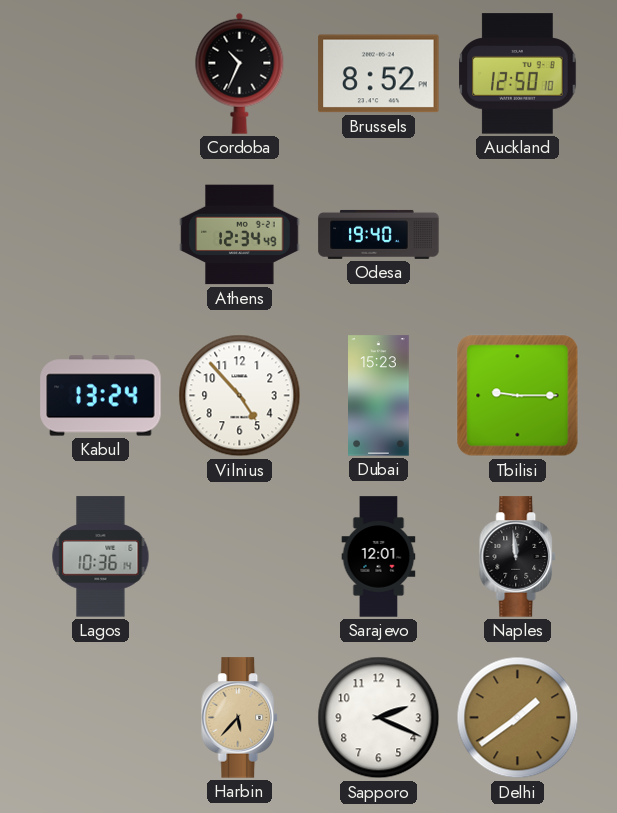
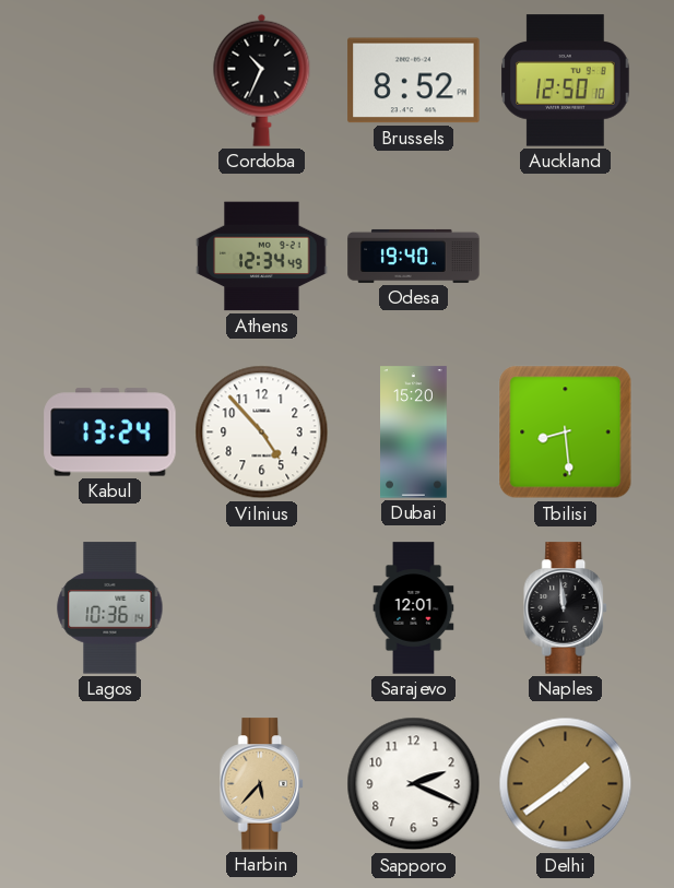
Dubai: 15:23 -> 15:20
Tbilisi: 9:15 -> 8:29
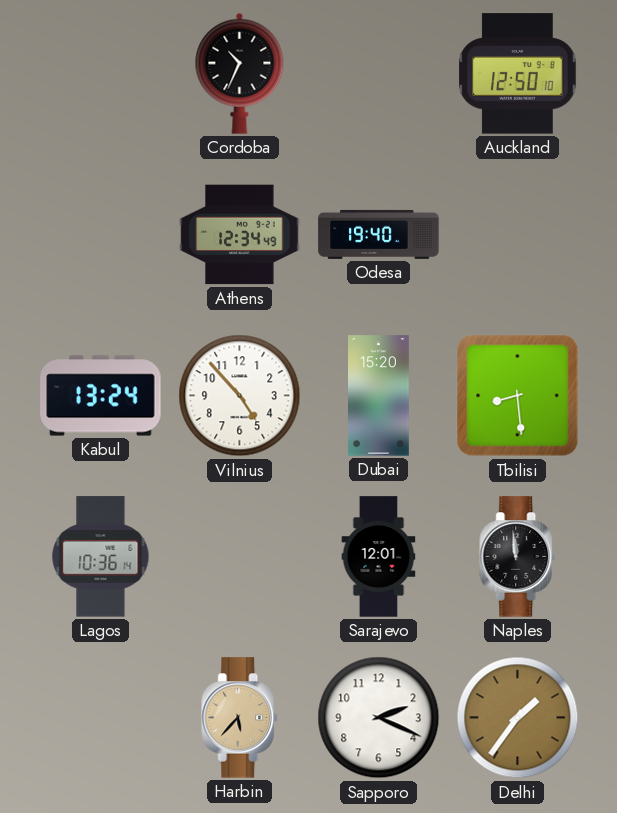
Brussels: 8:52 -> none
Delhi: 1:39 -> 1:36
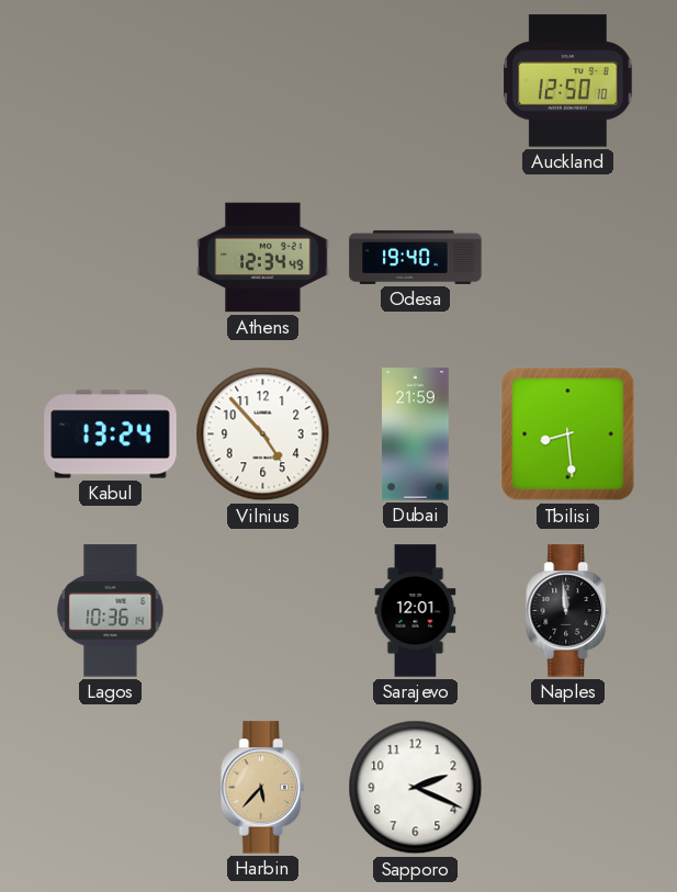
Cordoba: 10:34 -> none
Dubai: 15:20 -> 21:59
Delhi: 1:36 -> none
